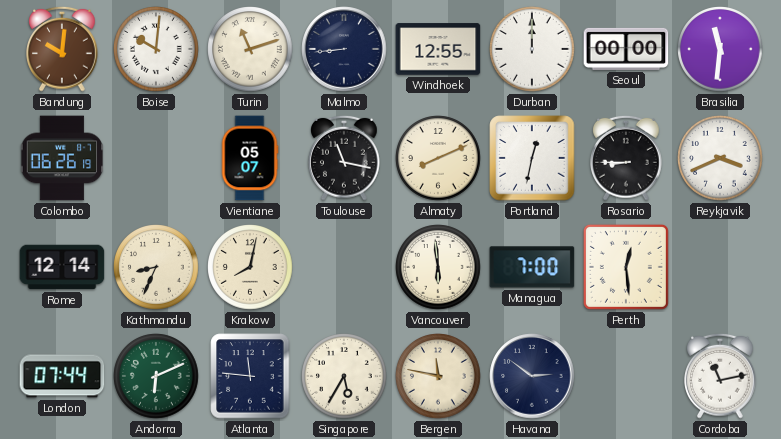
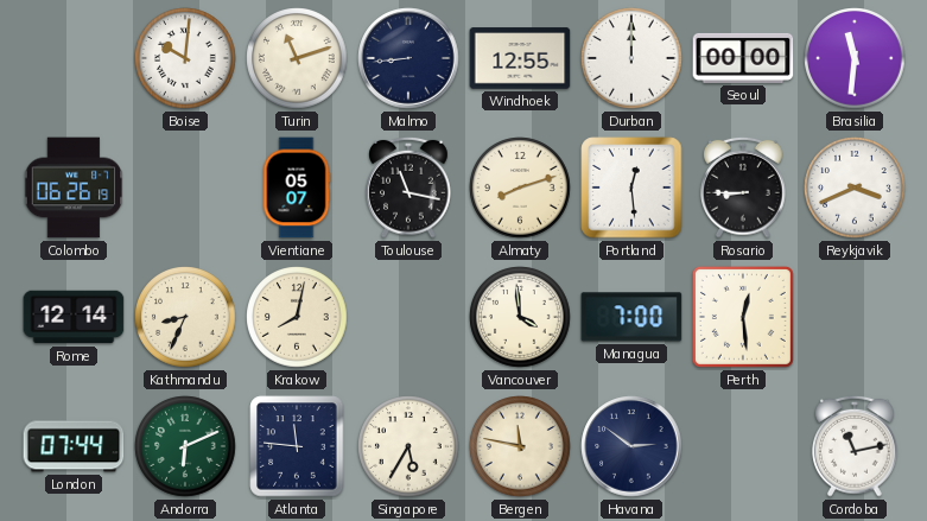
Bandung: 10:01 -> none
Almaty: 8:11 -> 8:12
Portland: 12:32 -> 12:29
Vancouver: 5:59 -> 3:59
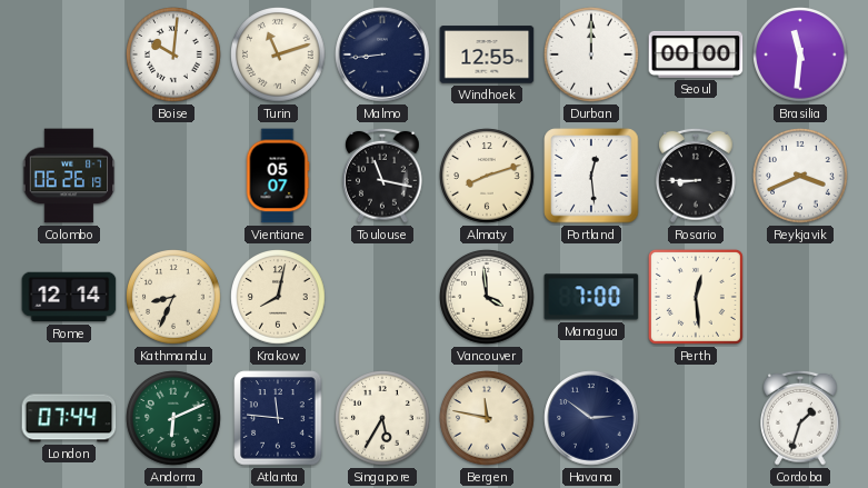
Cordoba: 11:13 -> 1:33
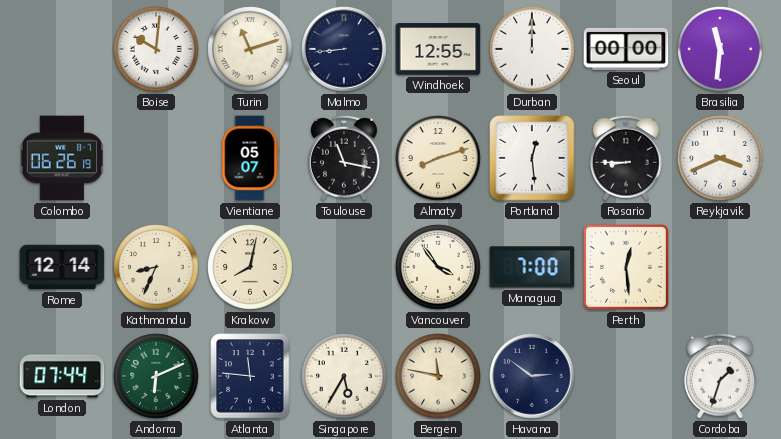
Vancouver: 3:59 -> 3:54
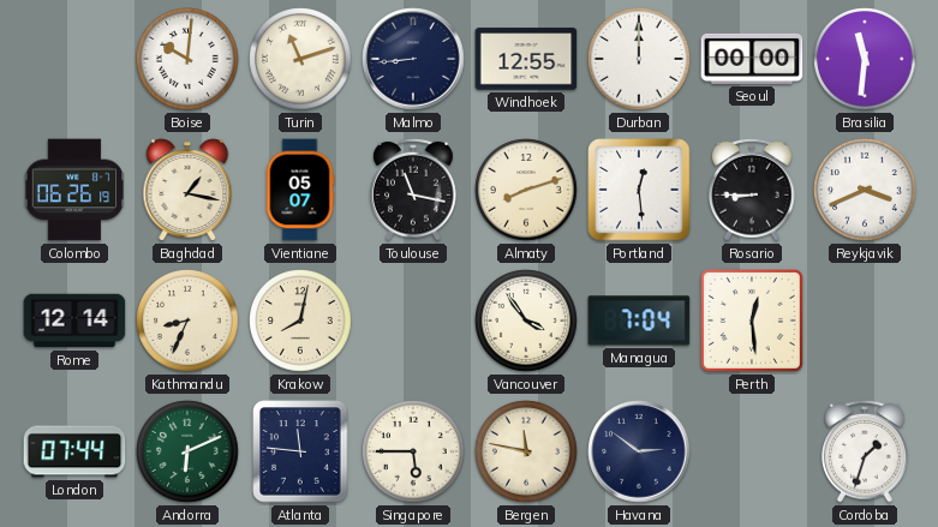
Baghdad: none -> 1:17
Managua: 7:00 -> 7:04
Singapore: 5:35 -> 5:45
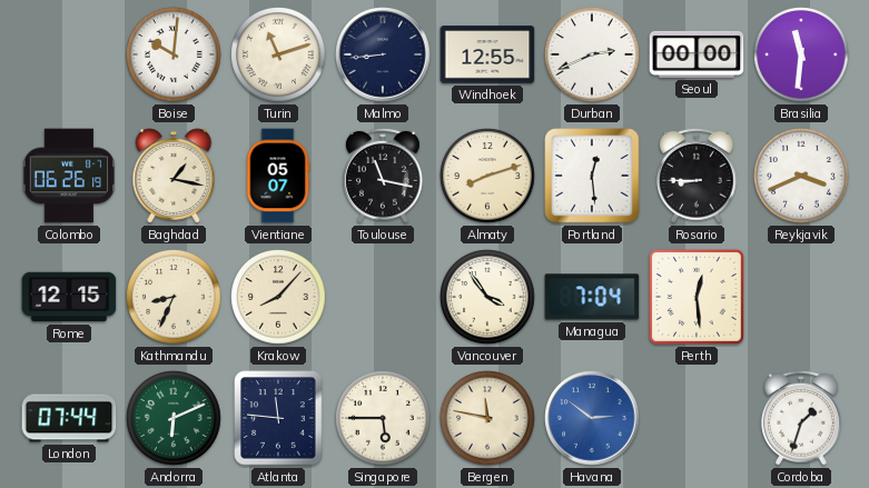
Durban: 12:00 -> 2:41
Rome: 12:14 -> 12:15
Krakow: 8:02 -> 8:07
Havana dial: navy -> blue
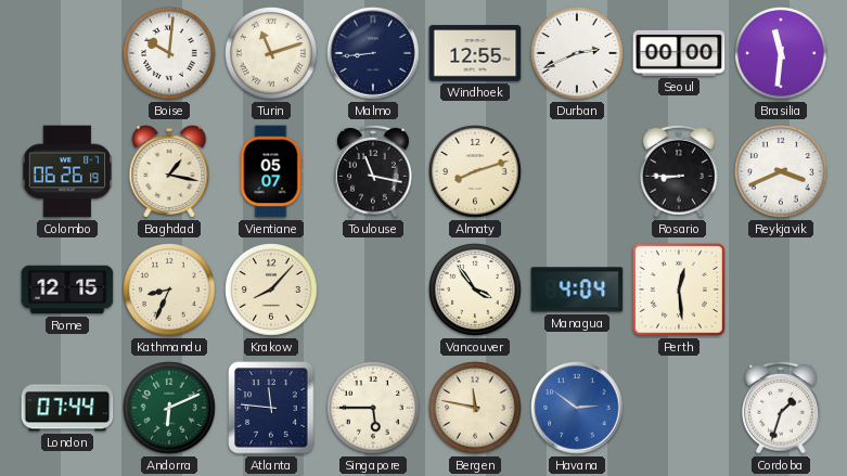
Portland: 12:29 -> none
Managua: 7:04 -> 4:04
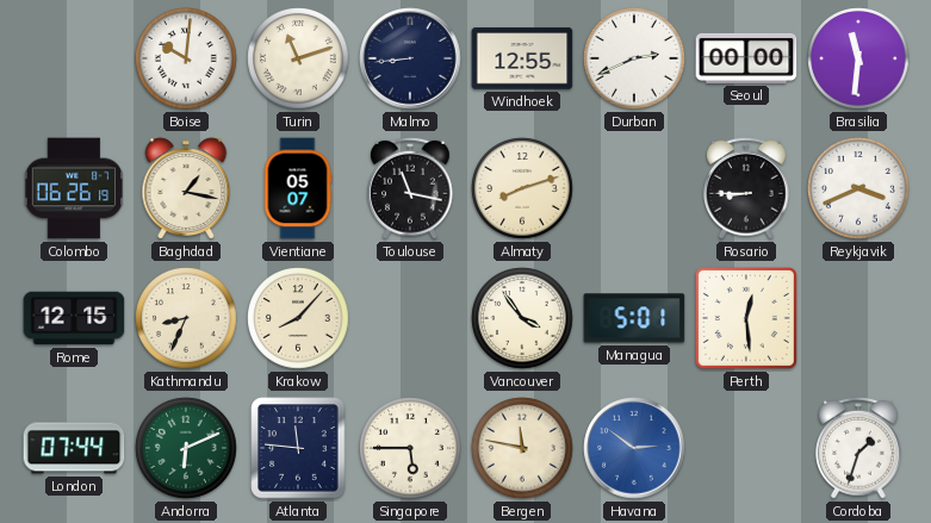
Managua: 4:04 -> 5:01
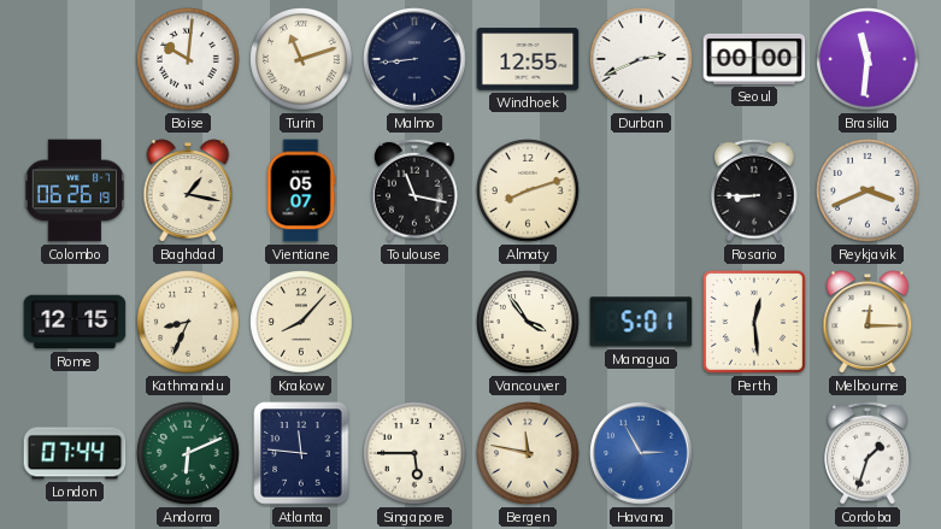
Melbourne: none -> 12:15
Havana: 2:51 -> 2:55
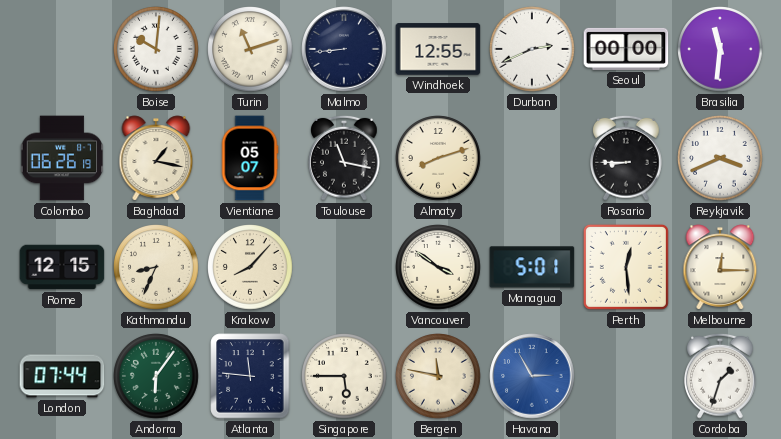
Vancouver: 3:54 -> 3:51
Andorra: 6:11 -> 6:06
